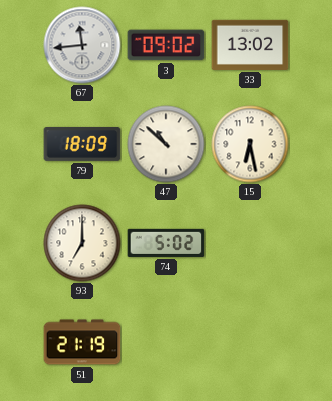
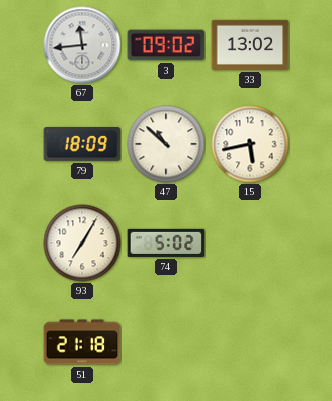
15: 6:28 -> 5:43
93: 7:00 -> 7:05
51: 21:19 -> 21:18
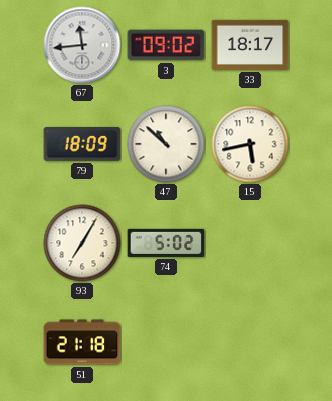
33: 13:02 -> 18:17
